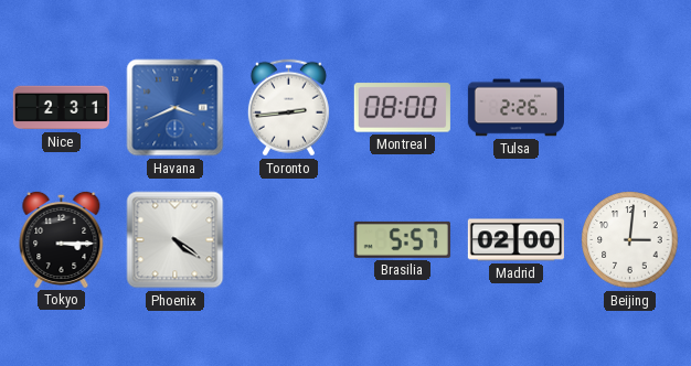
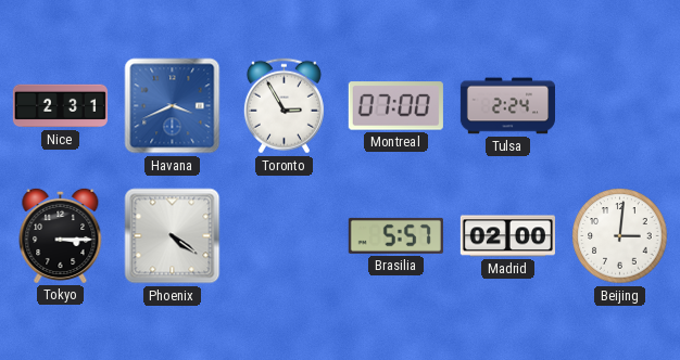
Toronto: 2:44 -> 2:55
Montreal: 08:00 -> 07:00
Tulsa: 2:26 -> 2:24
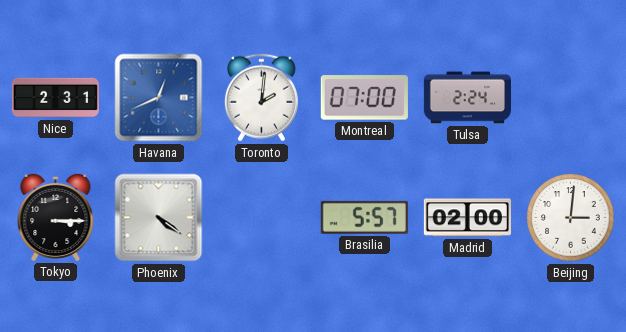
Havana: 3:41 -> 12:41
Toronto: 2:55 -> 2:01
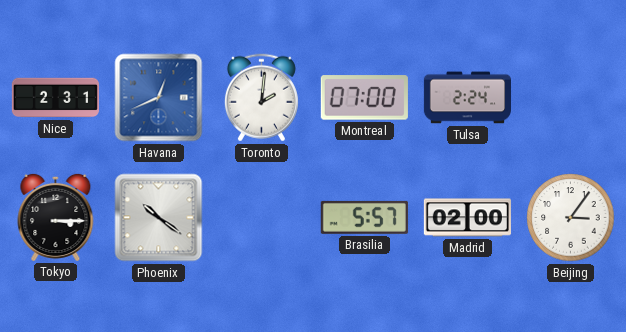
Phoenix: 4:21 -> 10:21
Beijing: 3:01 -> 3:06
